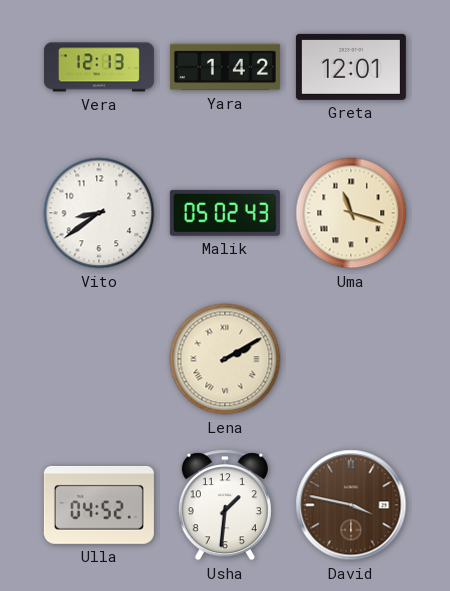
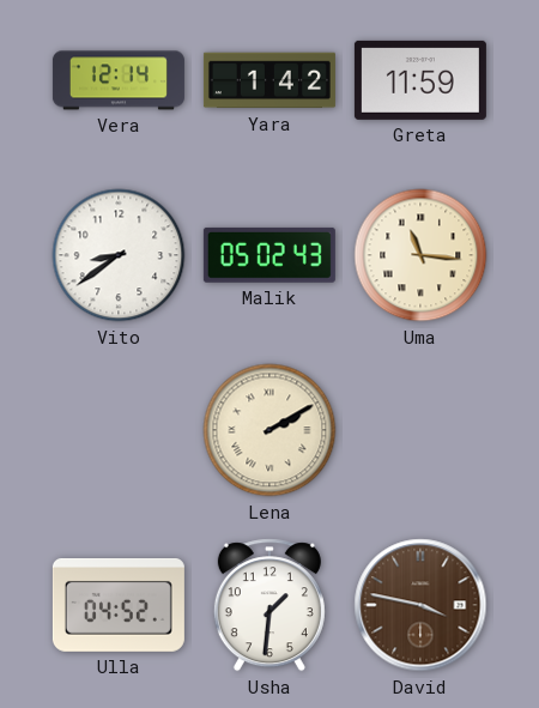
Vera: 12:13 -> 12:14
Greta: 12:01 -> 11:59
Uma: 11:18 -> 11:16
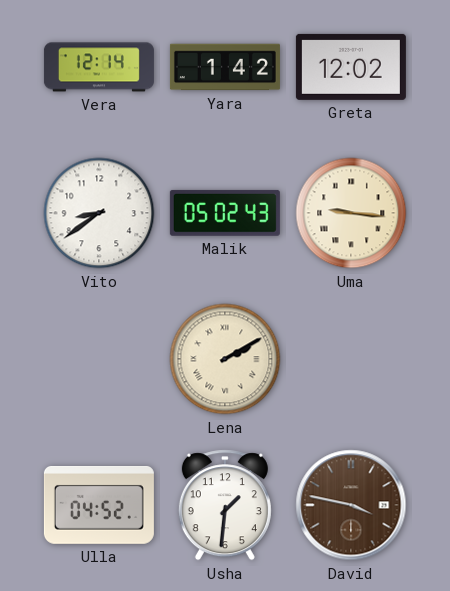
Greta: 11:59 -> 12:02
Uma: 11:16 -> 9:16
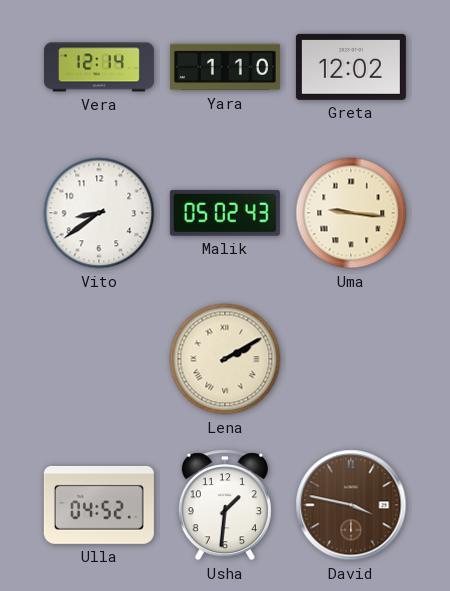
Yara: 1:42 -> 1:10
